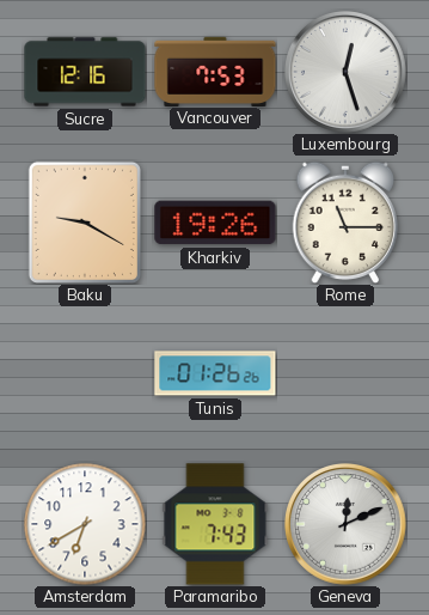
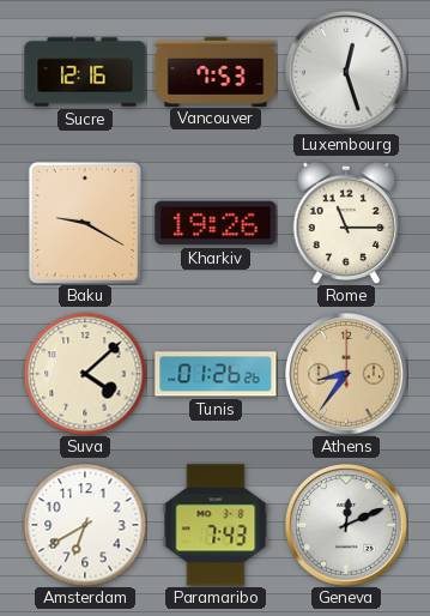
Suva: none -> 4:08
Athens: none -> 8:36
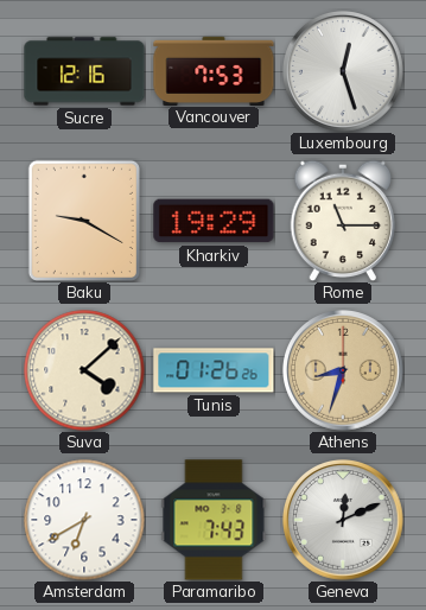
Kharkiv: 19:26 -> 19:29
Athens: 8:36 -> 8:33
